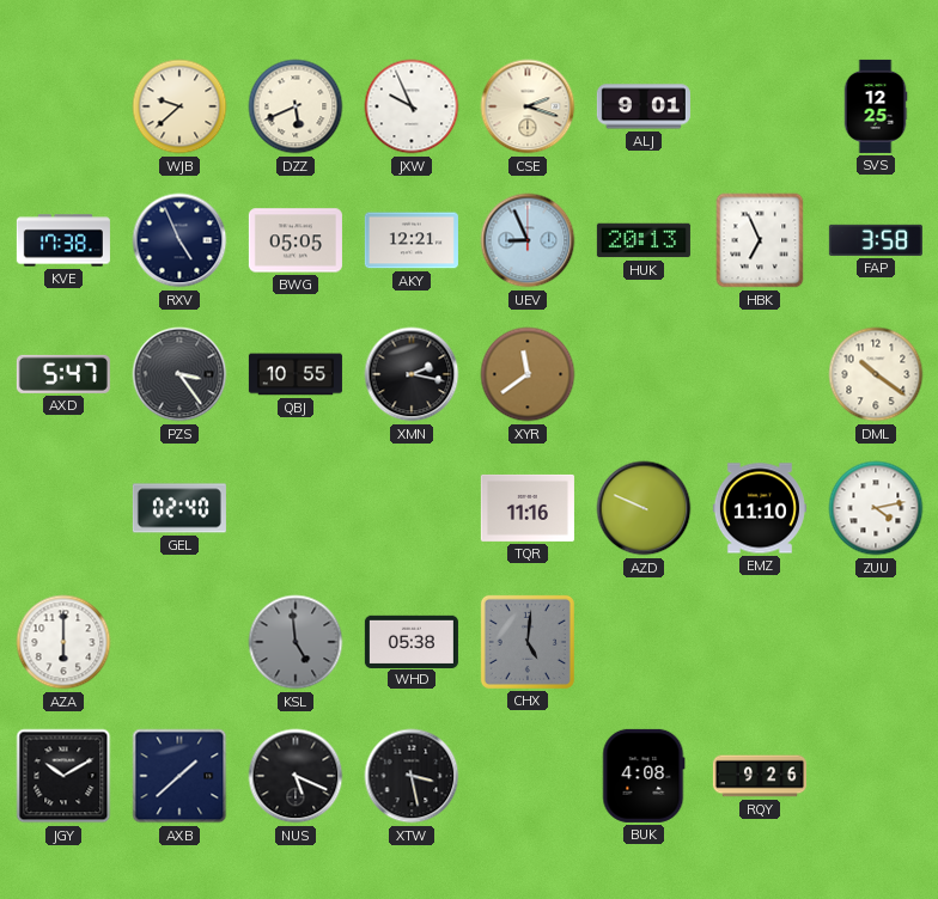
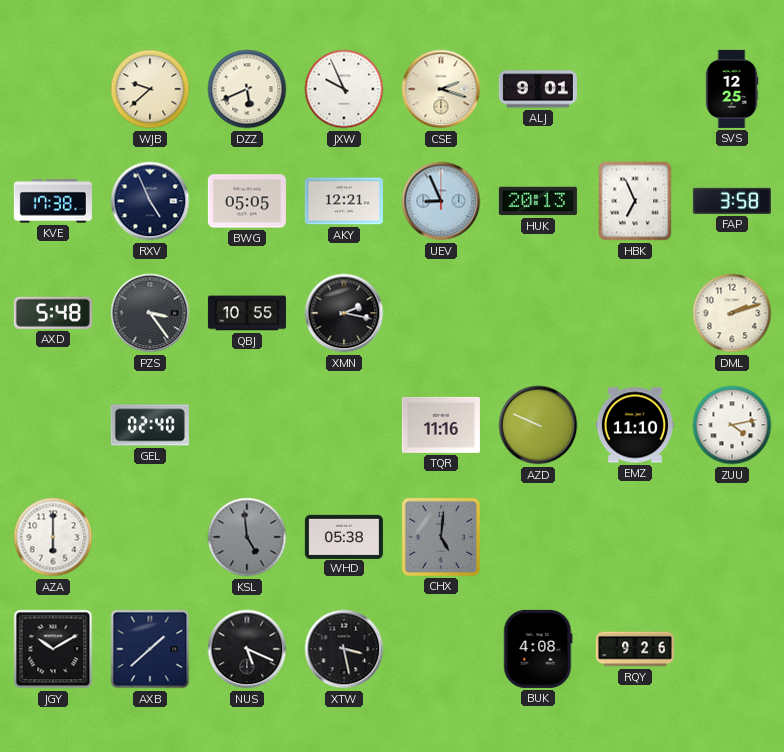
AXD: 5:47 -> 5:48
XYR: 11:39 -> none
DML: 10:21 -> 2:12
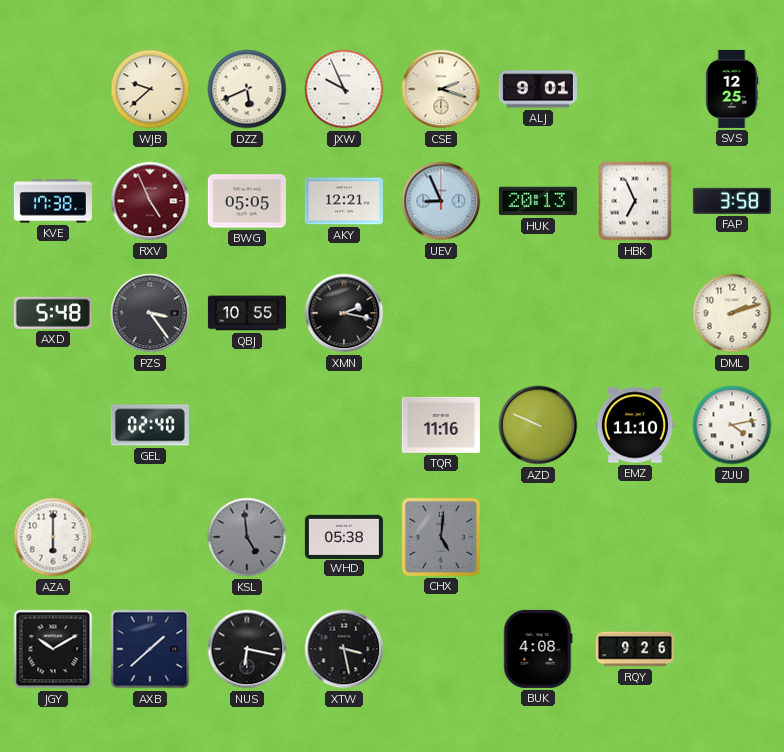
RXV dial: navy -> burgundy
NUS: 5:19 -> 6:17
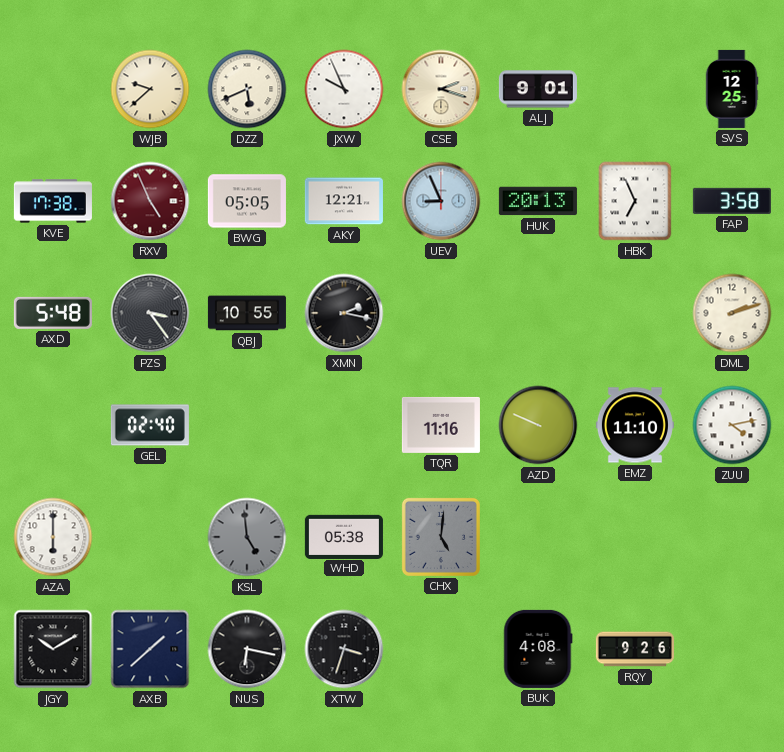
XTW: 3:28 -> 3:33
